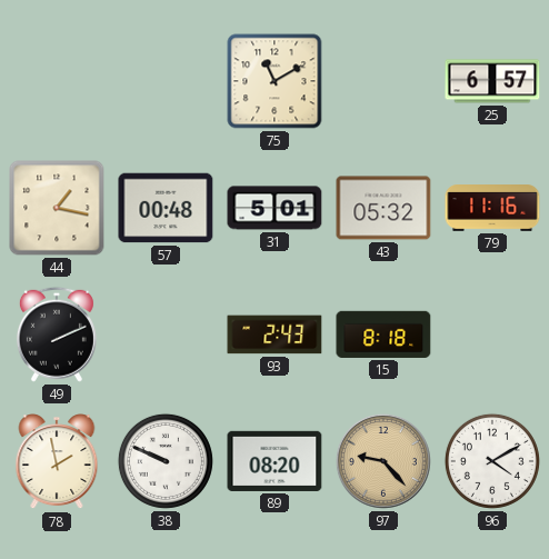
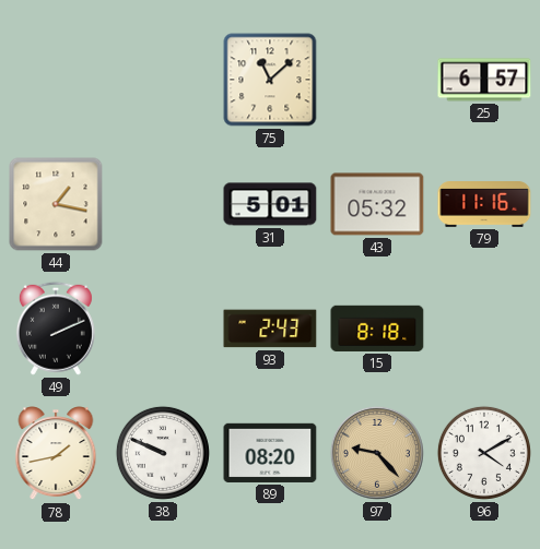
75: 11:10 -> 11:08
57: 00:48 -> none
78: 1:58 -> 1:43
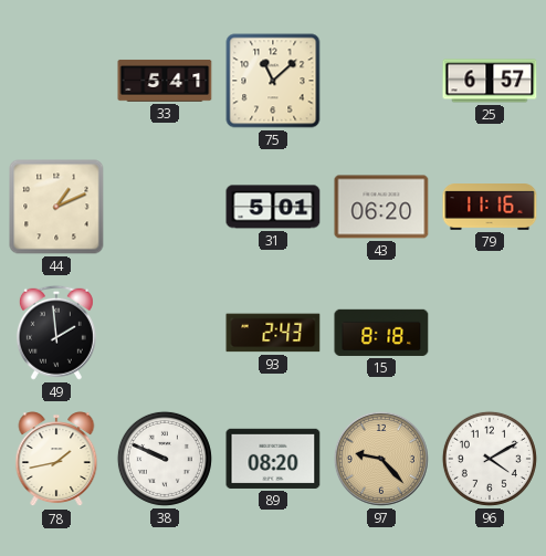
33: none -> 5:41
44: 1:17 -> 1:11
43: 05:32 -> 06:20
49: 2:11 -> 1:59
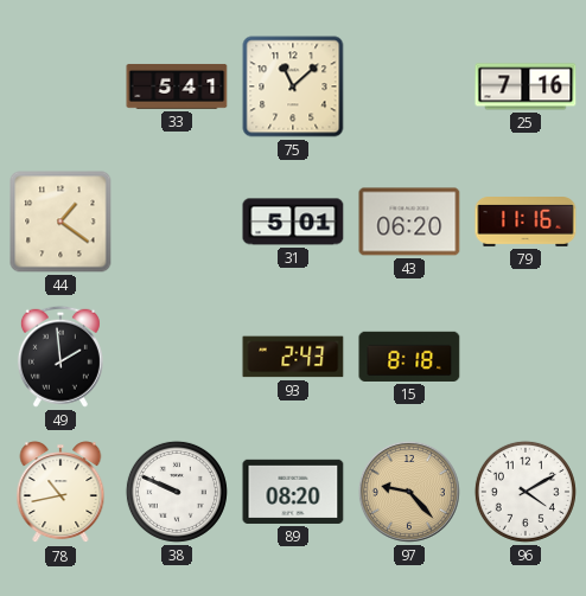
25: 6:57 -> 7:16
44: 1:11 -> 1:21
78: 1:43 -> 10:43
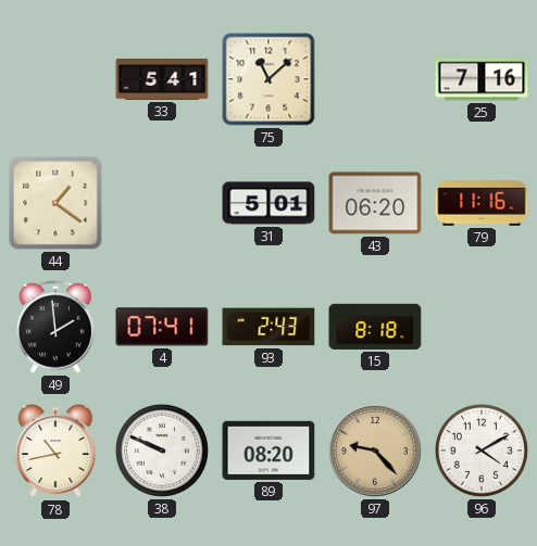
4: none -> 07:41
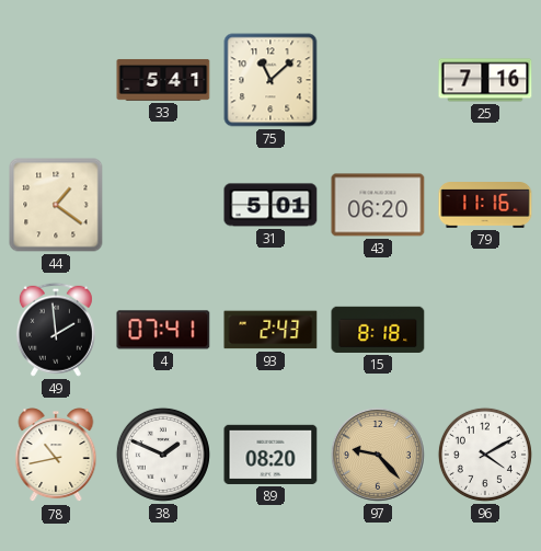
38: 9:49 -> 1:49
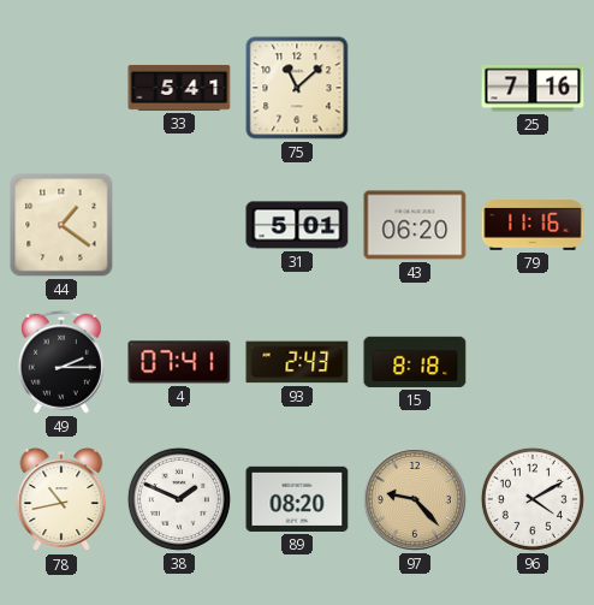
49: 1:59 -> 2:15
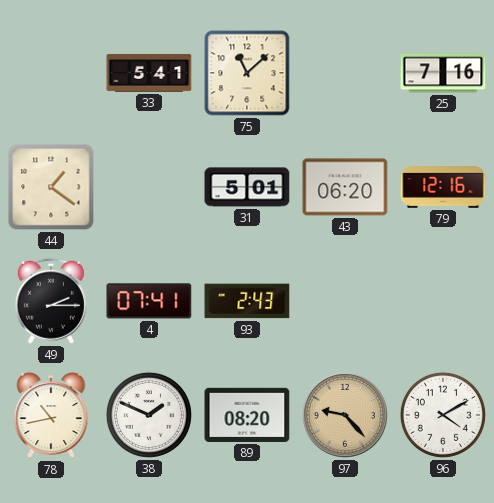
79: 11:16 -> 12:16
15: 8:18 -> none
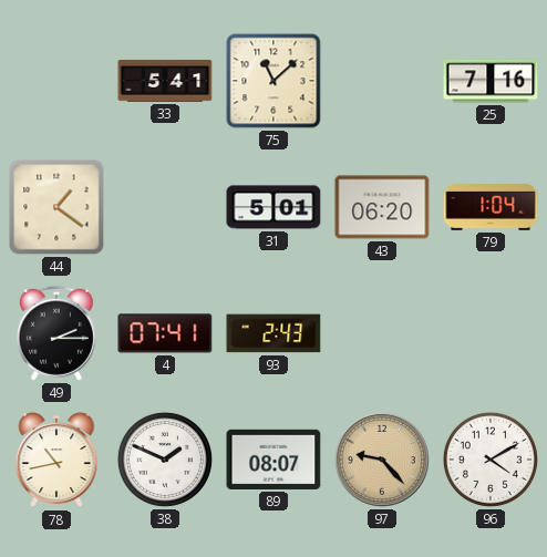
79: 12:16 -> 1:04
89: 08:20 -> 08:07
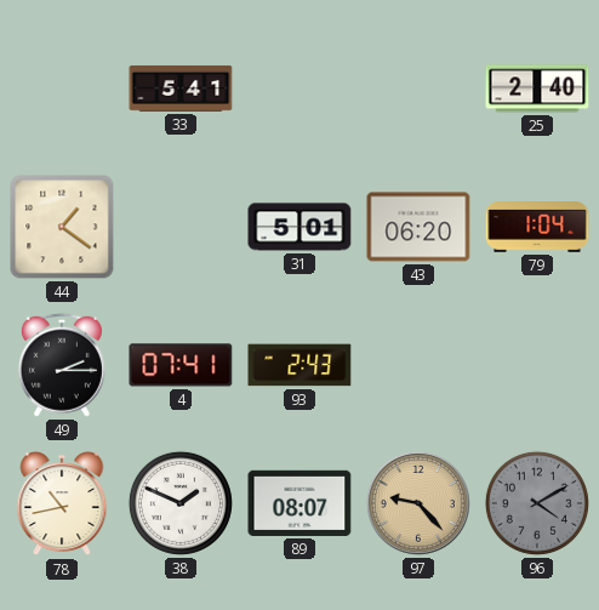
75: 11:08 -> none
25: 7:16 -> 2:40
96 dial: white -> grey
